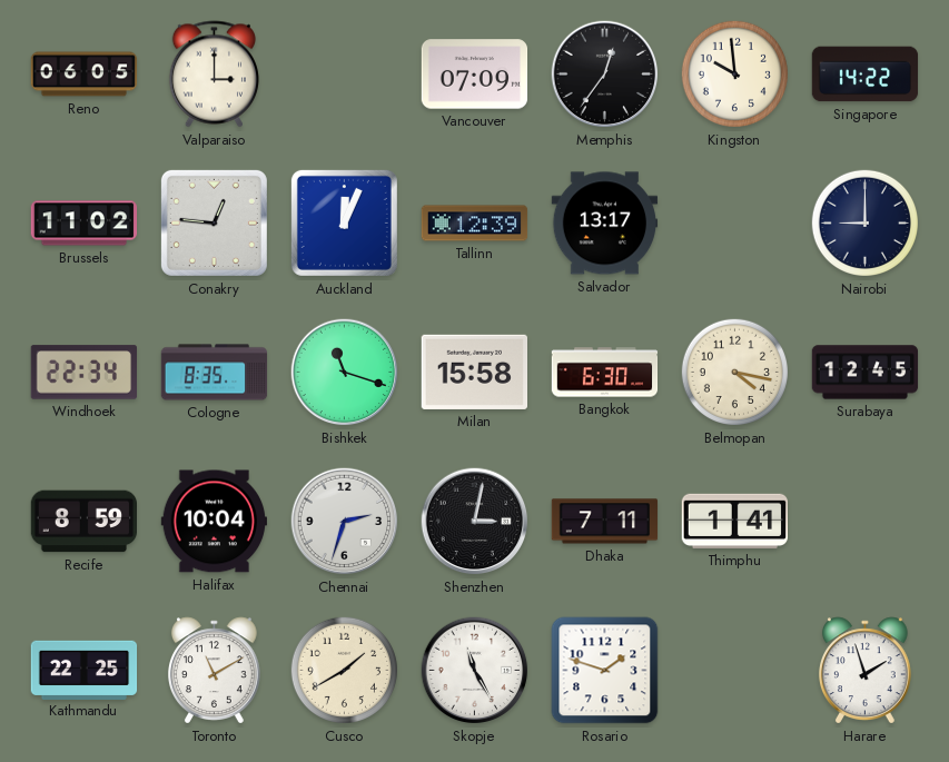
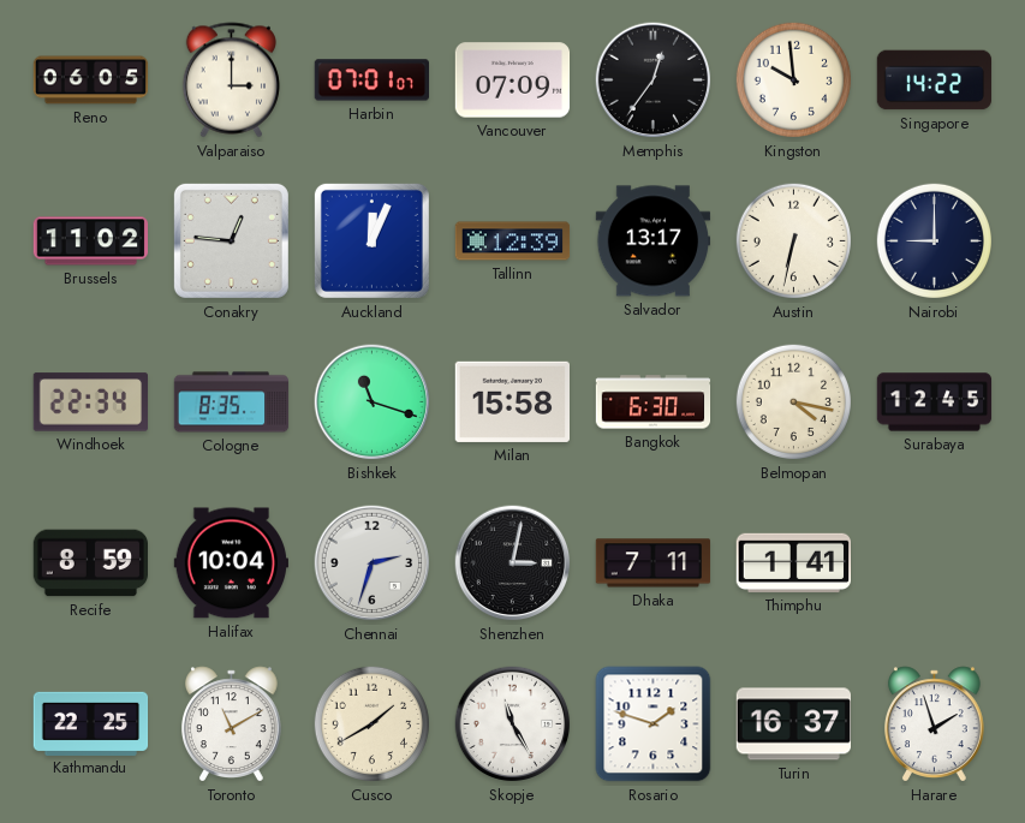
Harbin: none -> 07:01
Austin: none -> 6:32
Turin: none -> 16:37
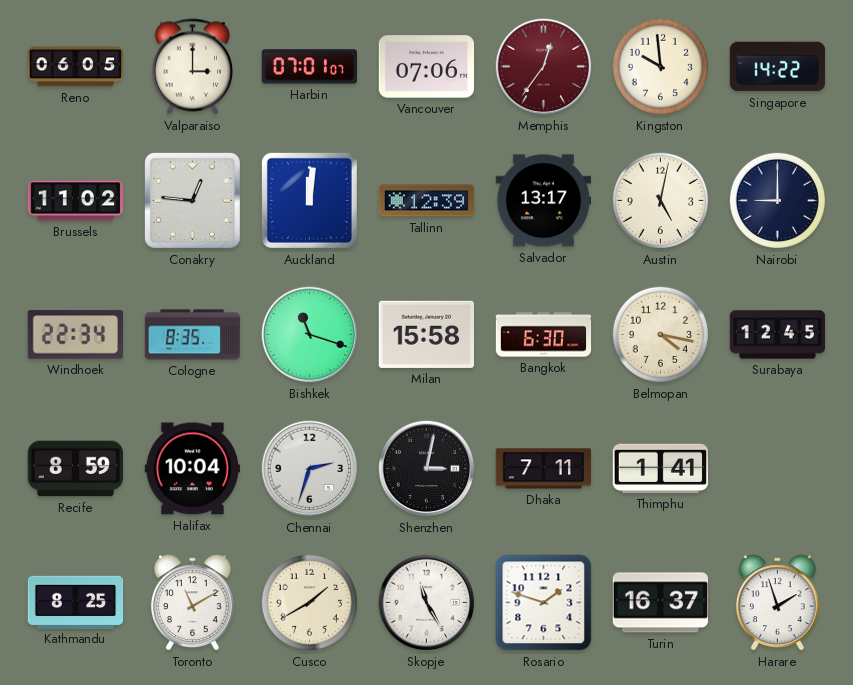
Vancouver: 07:09 -> 07:06
Memphis dial: black -> burgundy
Auckland: 12:04 -> 12:01
Austin: 6:32 -> 5:02
Kathmandu: 22:25 -> 8:25
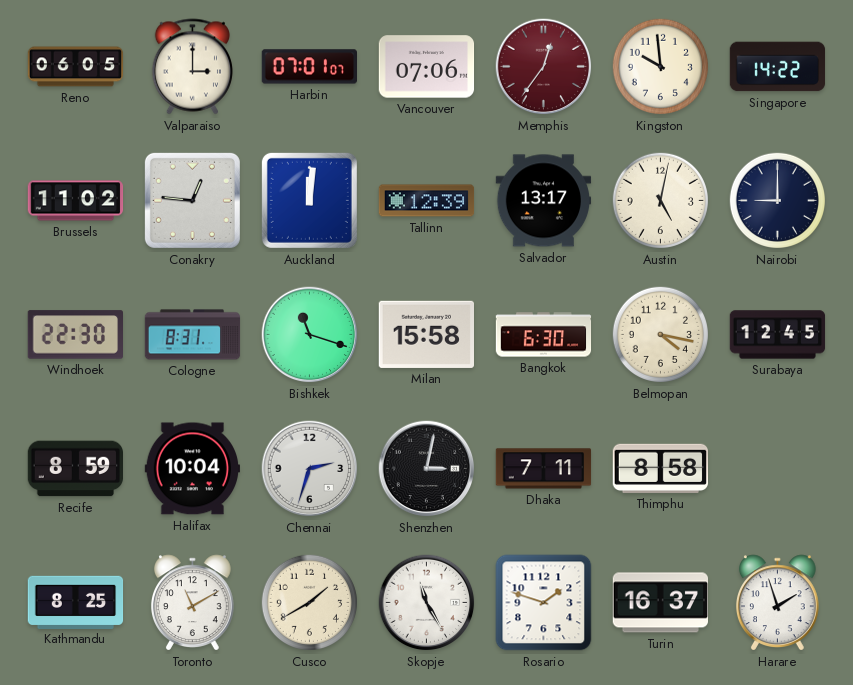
Windhoek: 22:34 -> 22:30
Cologne: 8:35 -> 8:31
Thimphu: 1:41 -> 8:58
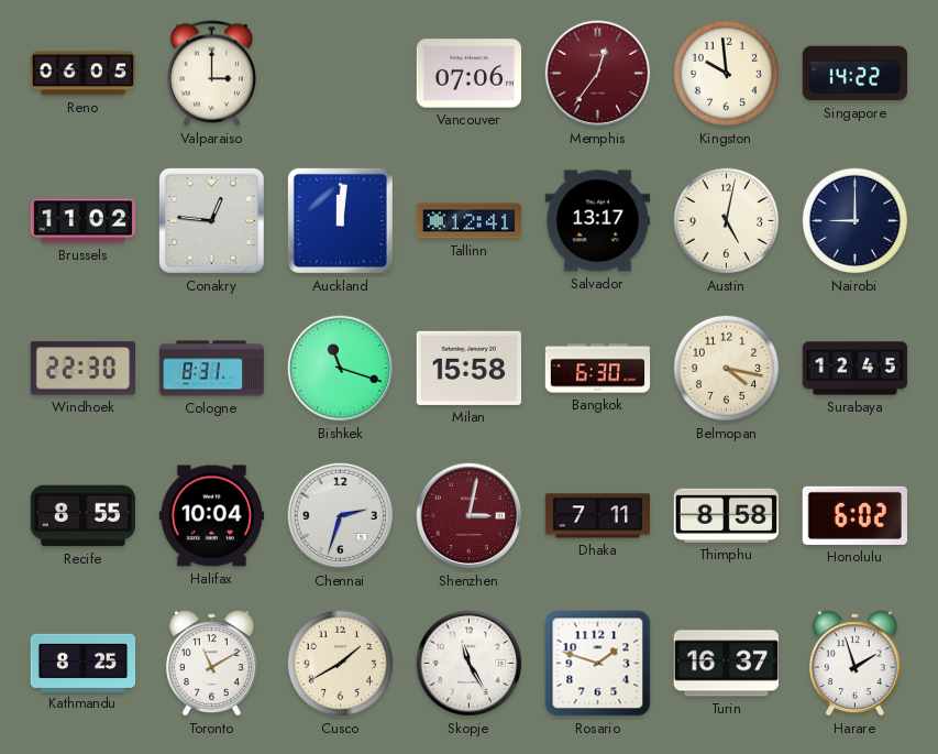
Harbin: 07:01 -> none
Tallinn: 12:39 -> 12:41
Recife: 8:59 -> 8:55
Shenzhen dial: black -> burgundy
Honolulu: none -> 6:02
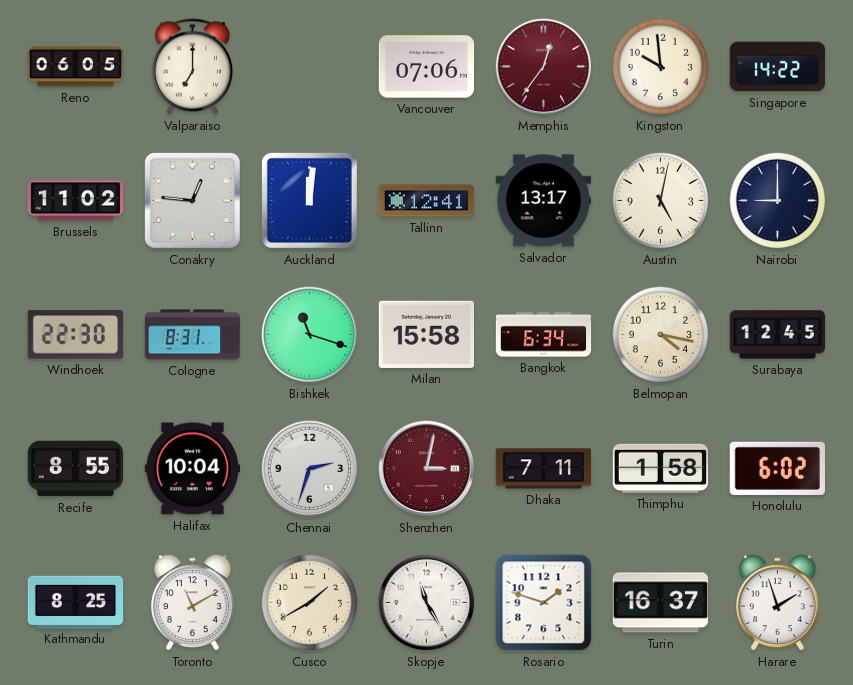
Valparaiso: 3:00 -> 7:00
Bangkok: 6:30 -> 6:34
Thimphu: 8:58 -> 1:58
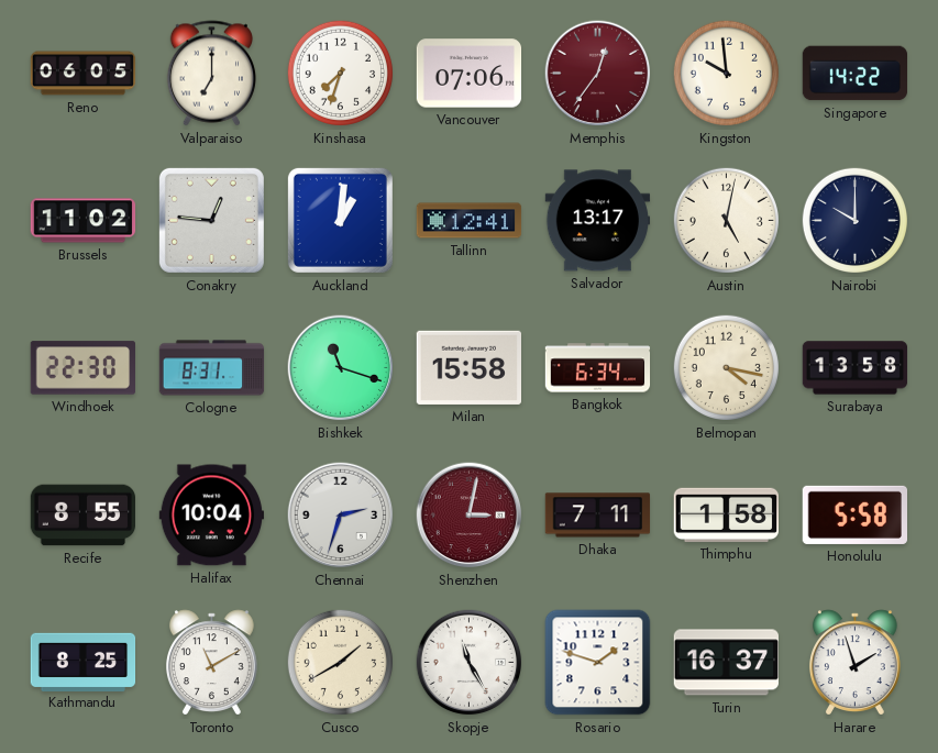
Kinshasa: none -> 7:33
Auckland: 12:01 -> 1:01
Nairobi: 9:00 -> 10:00
Surabaya: 12:45 -> 13:58
Honolulu: 6:02 -> 5:58
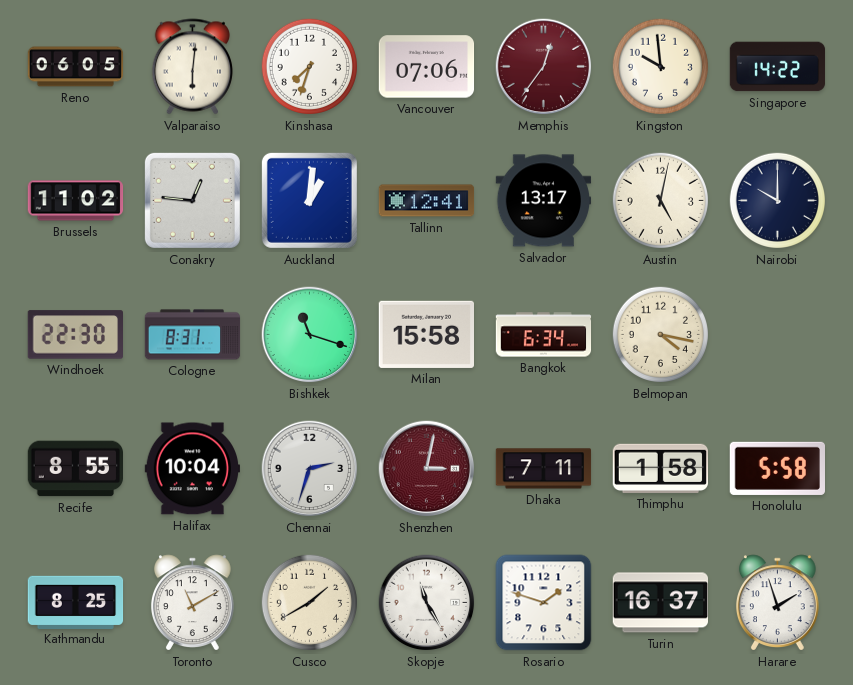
Valparaiso: 7:00 -> 6:01
Surabaya: 13:58 -> none
